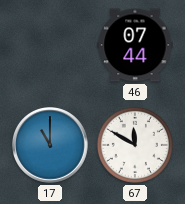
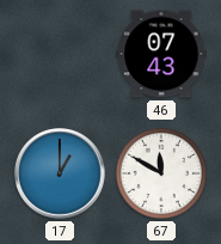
46: 07:44 -> 07:43
17: 11:00 -> 1:00
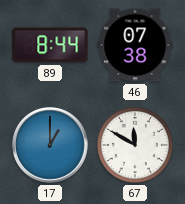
89: none -> 8:44
46: 07:43 -> 07:38
